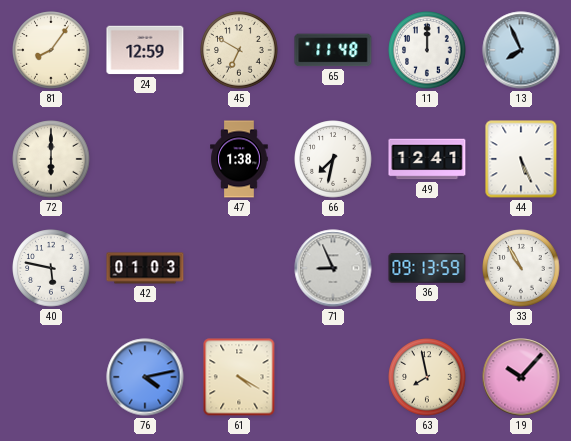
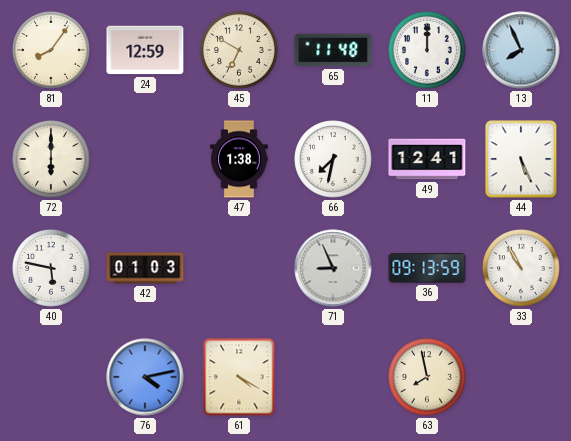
19: 10:07 -> none
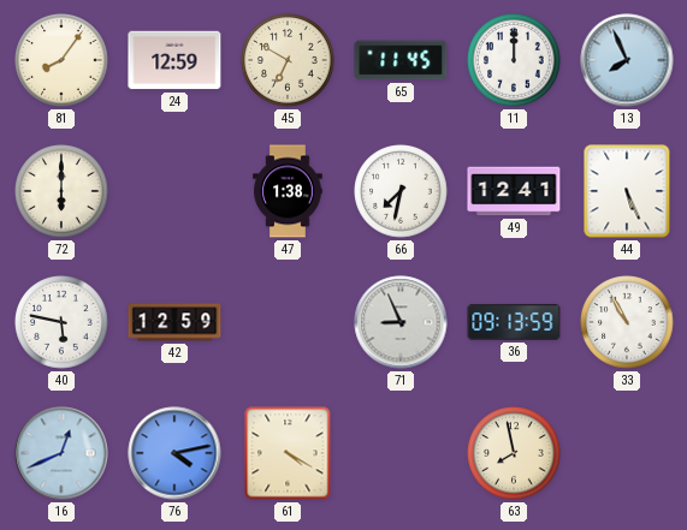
65: 11:48 -> 11:45
42: 01:03 -> 12:59
16: none -> 12:41
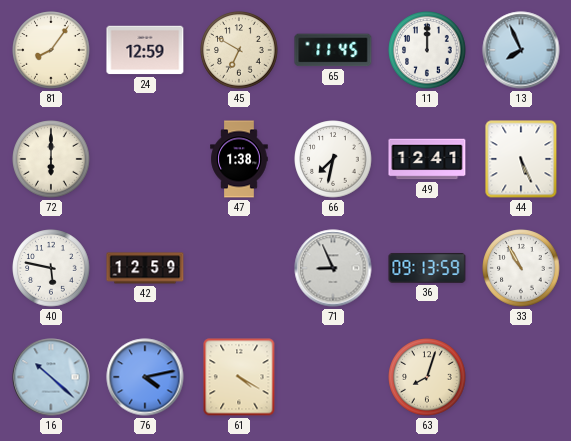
16: 12:41 -> 10:22
63: 7:58 -> 8:03
